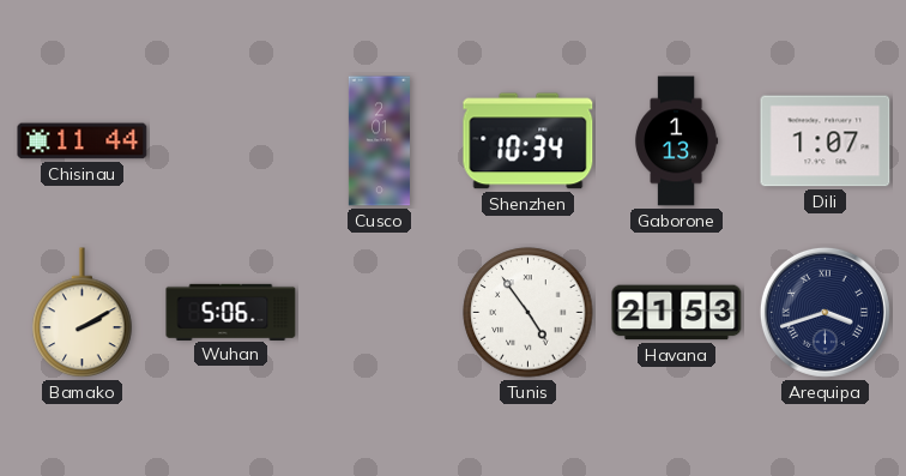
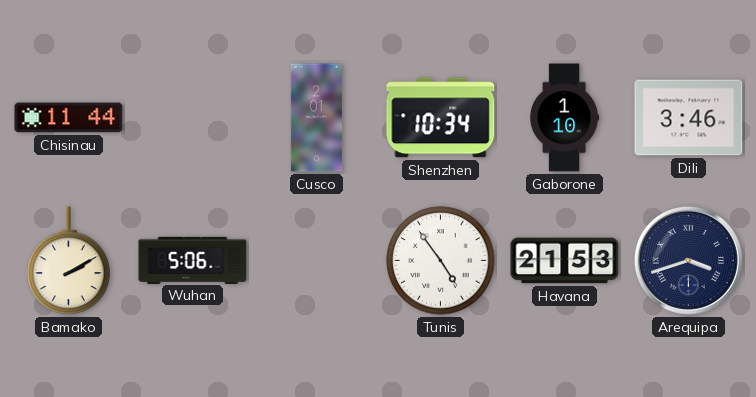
Gaborone: 1:13 -> 1:10
Dili: 1:07 -> 3:46
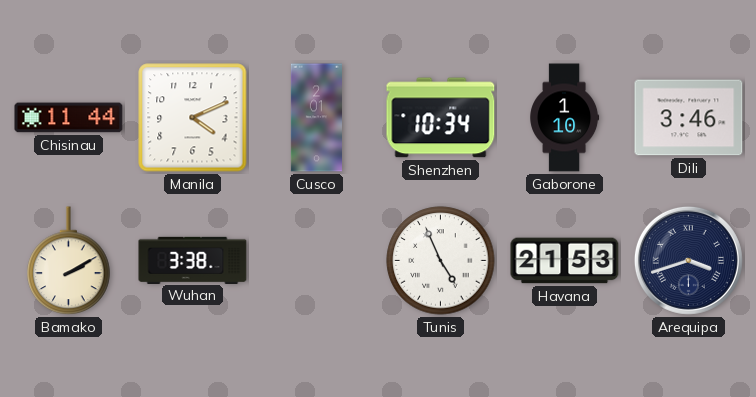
Manila: none -> 4:11
Wuhan: 5:06 -> 3:38
Tunis: 4:54 -> 4:56
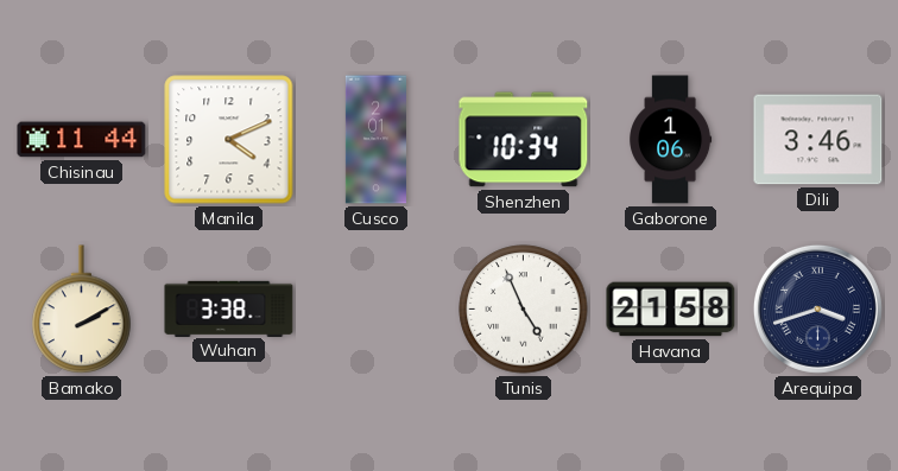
Gaborone: 1:10 -> 1:06
Havana: 21:53 -> 21:58
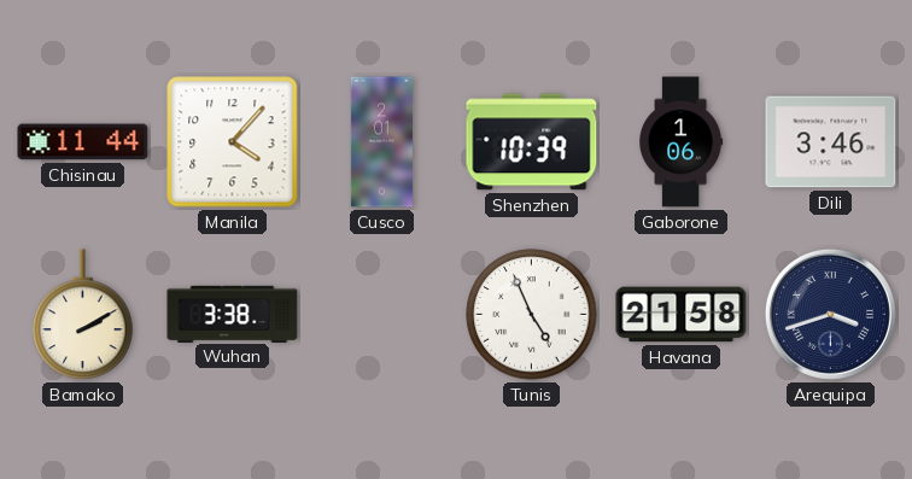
Manila: 4:11 -> 4:07
Shenzhen: 10:34 -> 10:39
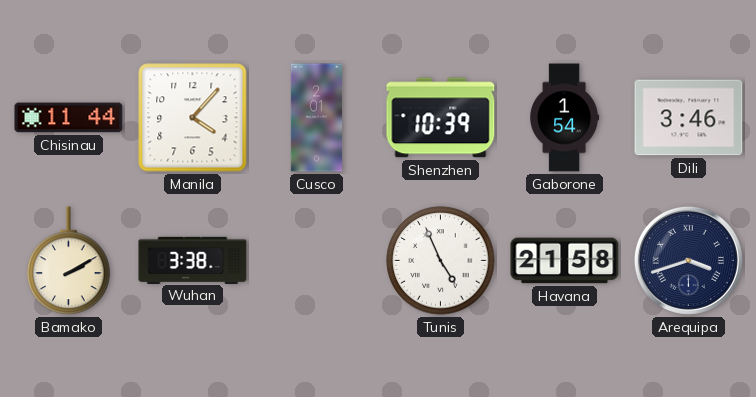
Gaborone: 1:06 -> 1:54
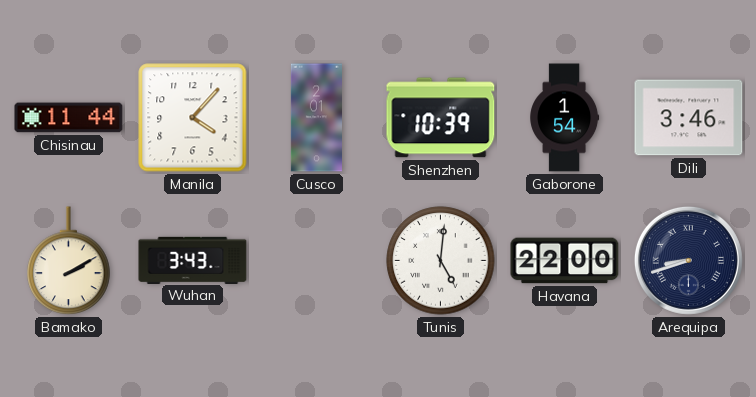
Wuhan: 3:38 -> 3:43
Tunis: 4:56 -> 5:01
Havana: 21:58 -> 22:00
Arequipa: 3:42 -> 8:42
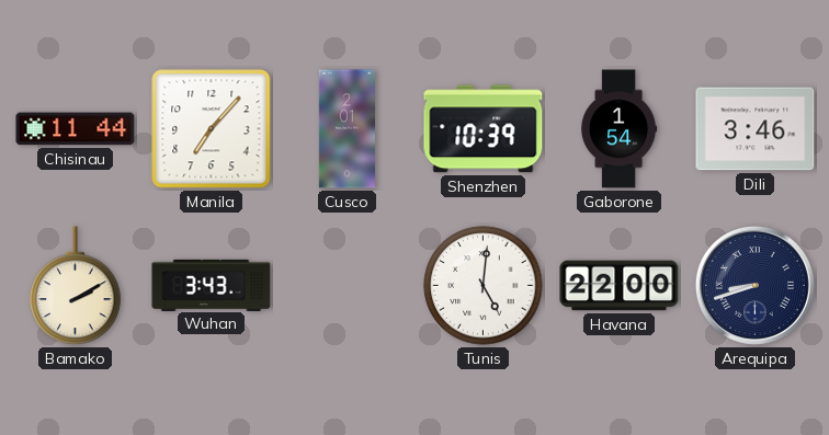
Manila: 4:07 -> 7:07
